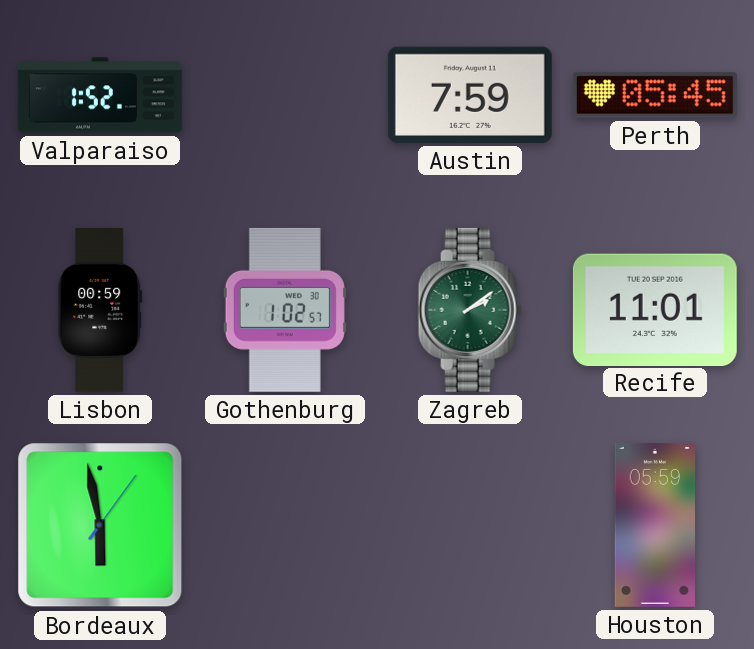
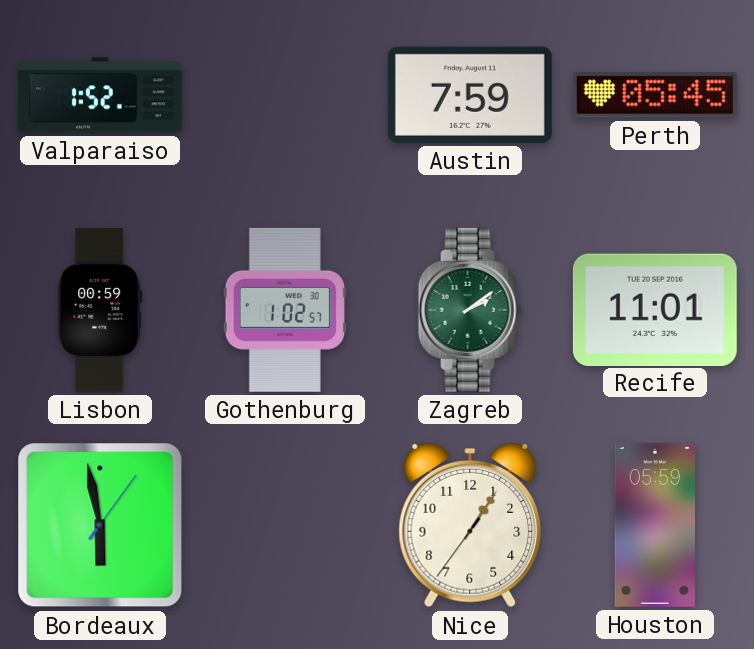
Nice: none -> 1:05
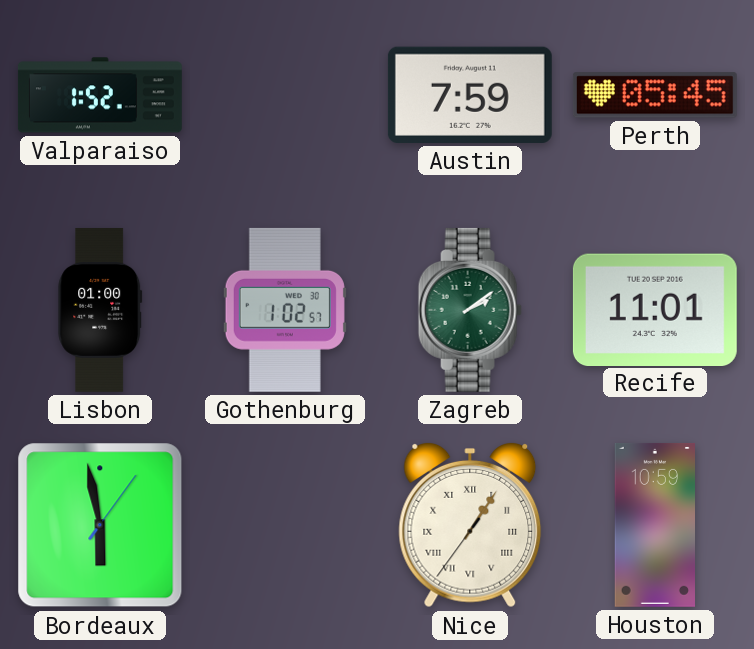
Lisbon: 00:59 -> 01:00
Nice numerals: Arabic -> Roman
Houston: 05:59 -> 10:59
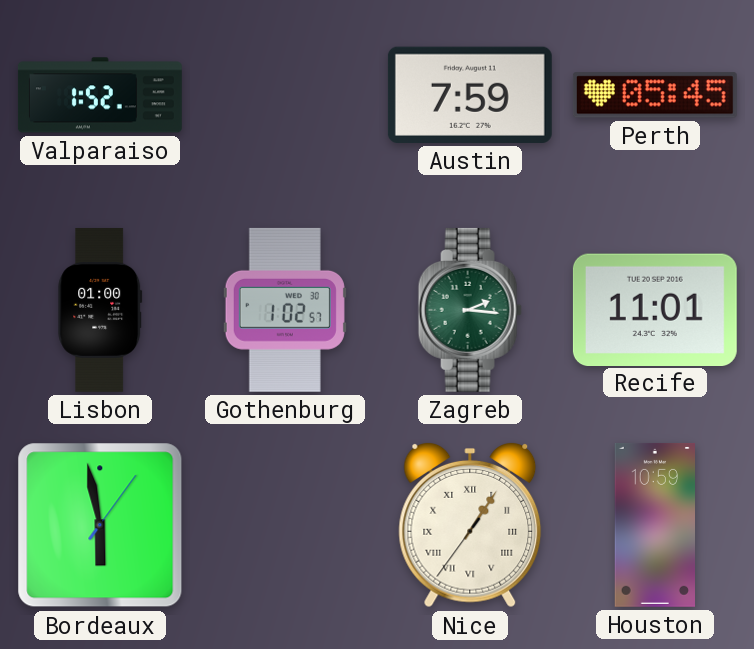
Zagreb: 2:09 -> 2:16
